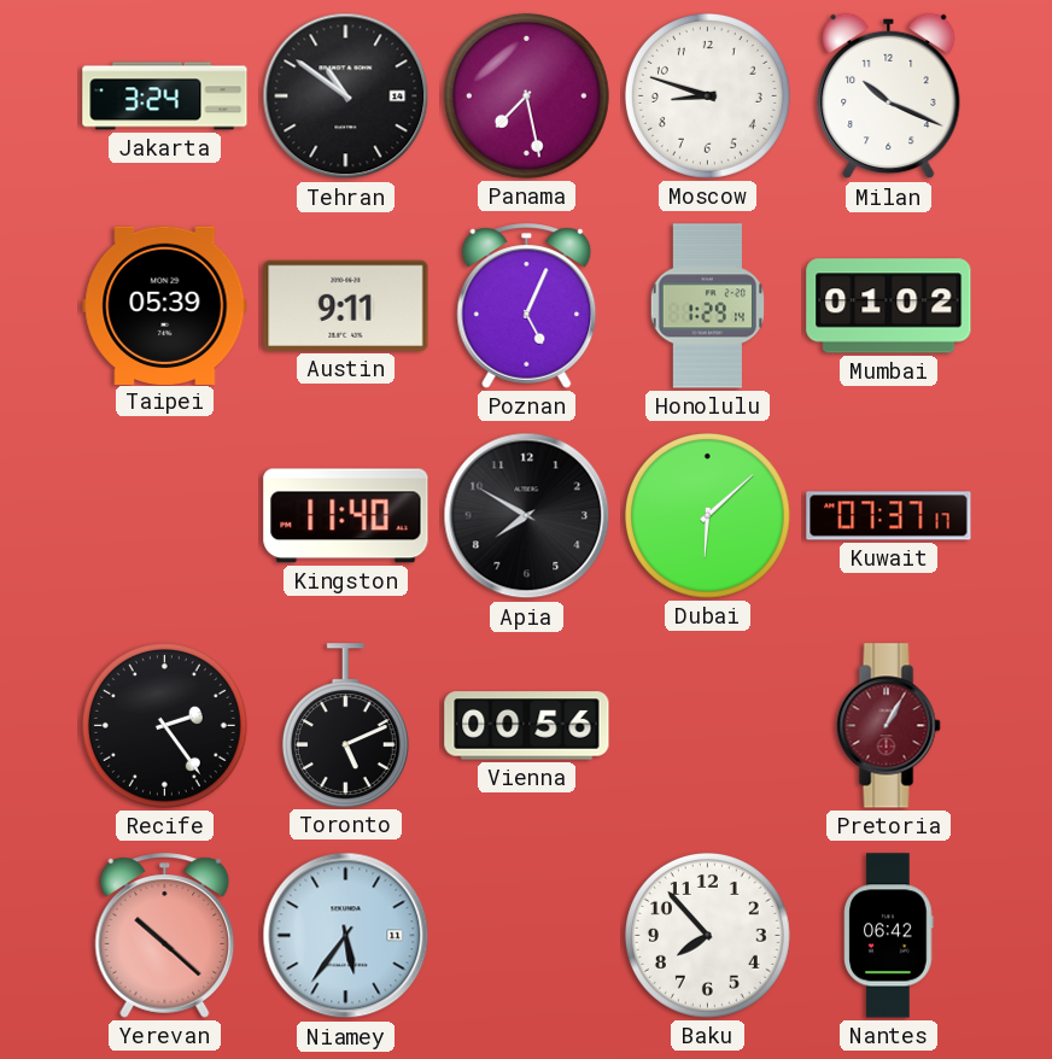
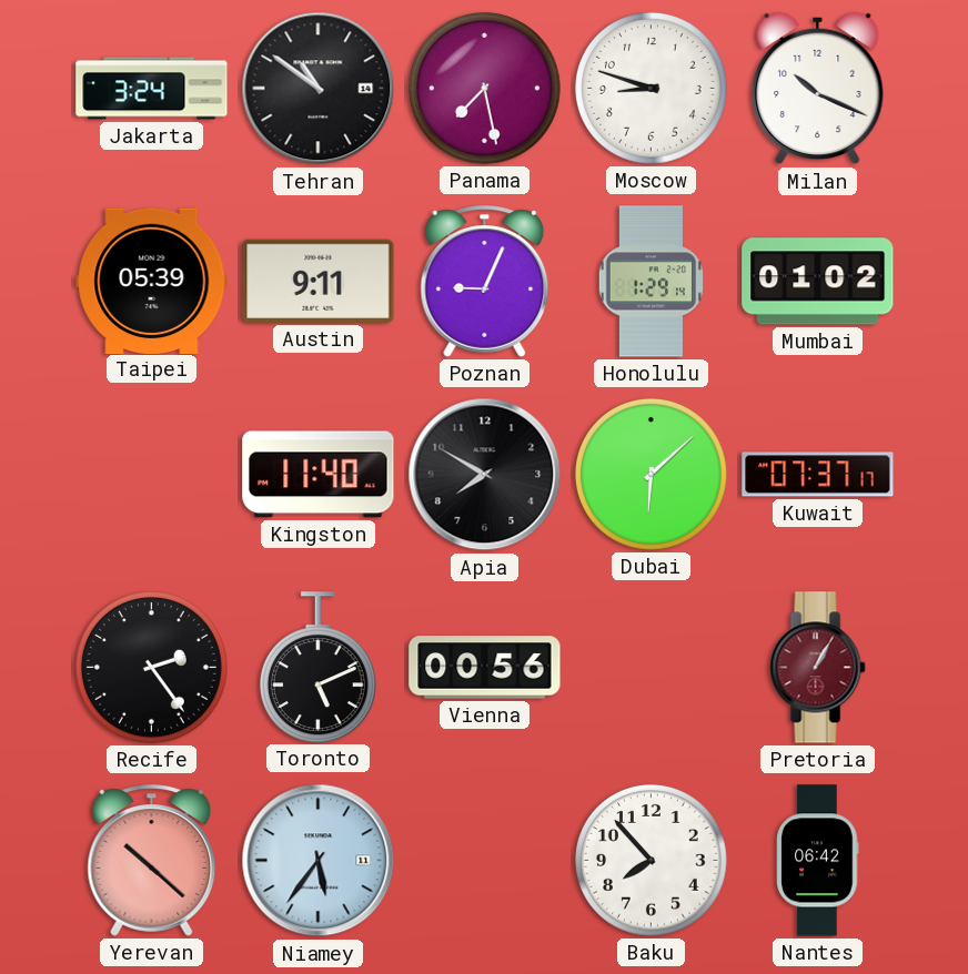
Poznan: 5:04 -> 9:04
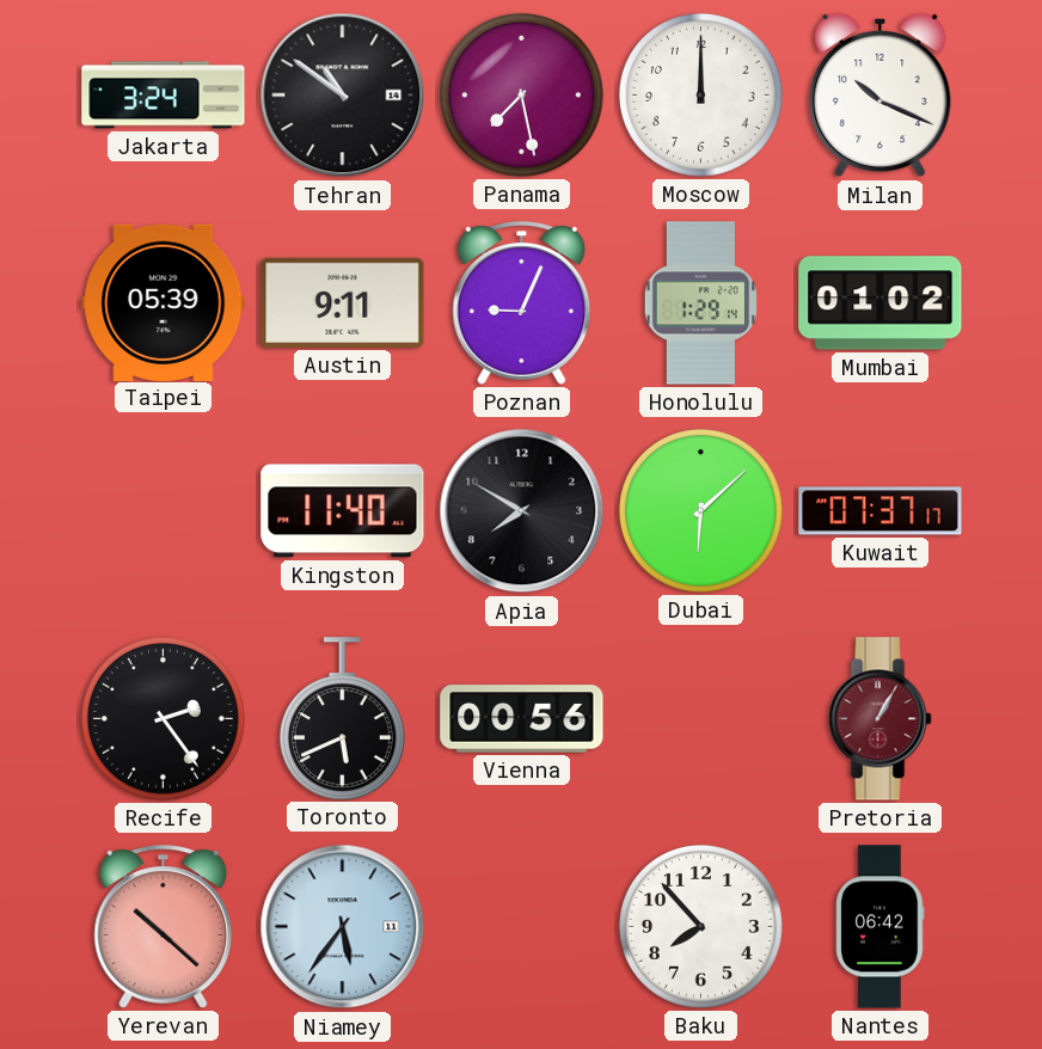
Moscow: 8:48 -> 12:00
Toronto: 5:11 -> 5:41
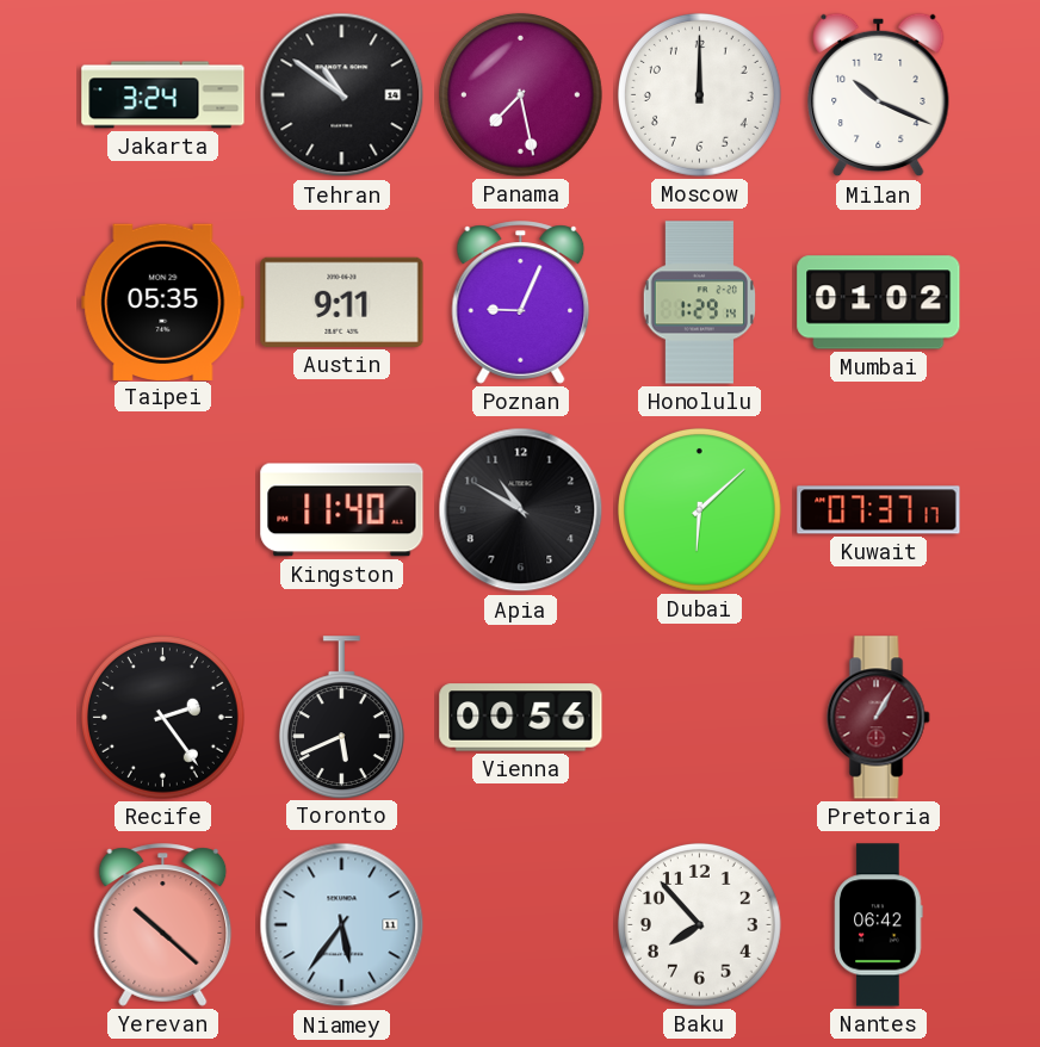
Taipei: 05:39 -> 05:35
Apia: 7:50 -> 10:50
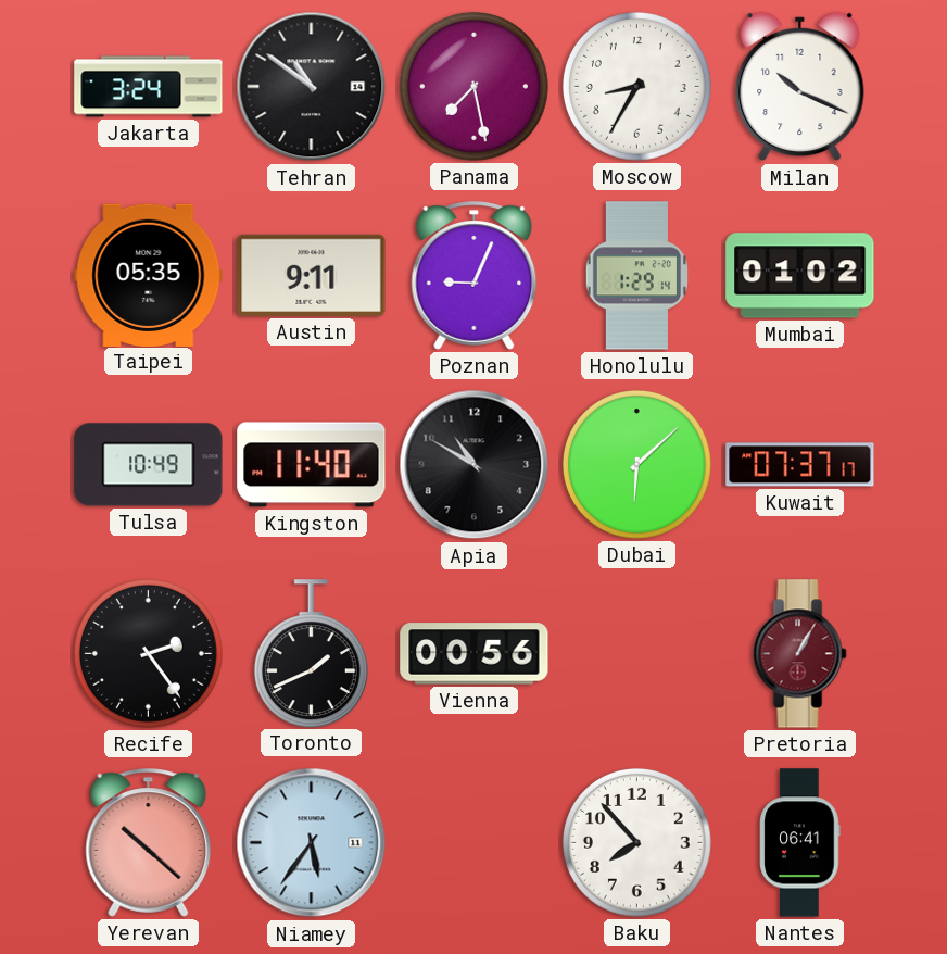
Moscow: 12:00 -> 8:35
Tulsa: none -> 10:49
Toronto: 5:41 -> 1:41
Nantes: 06:42 -> 06:41
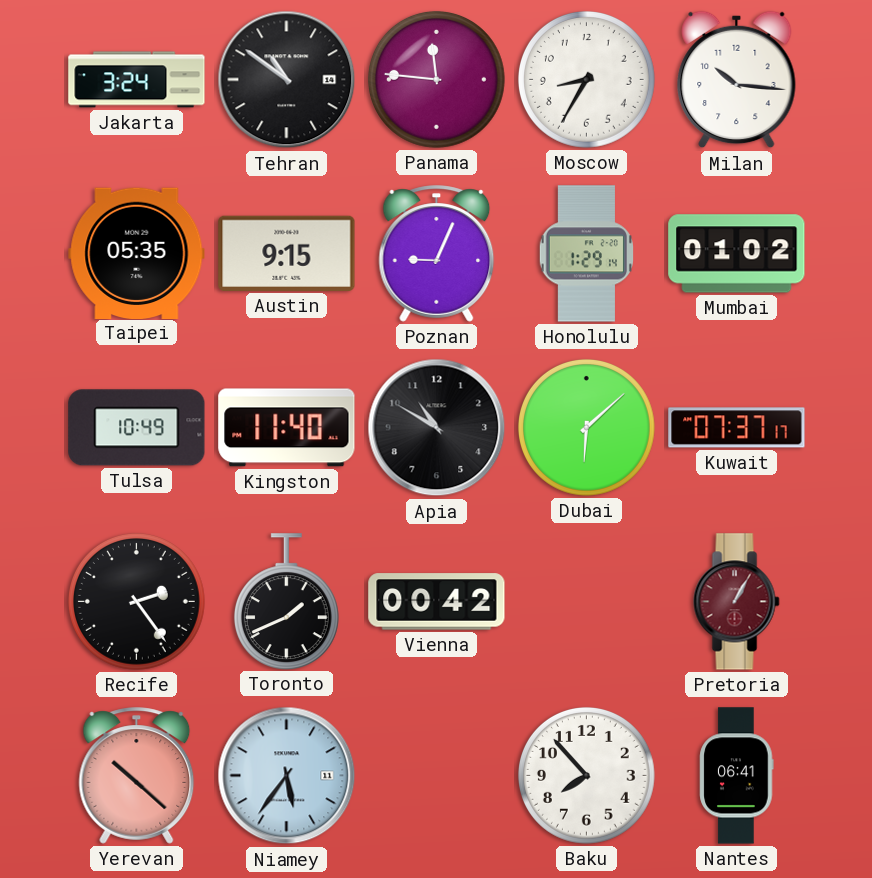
Panama: 7:28 -> 11:46
Milan: 10:19 -> 10:16
Austin: 9:11 -> 9:15
Vienna: 00:56 -> 00:42
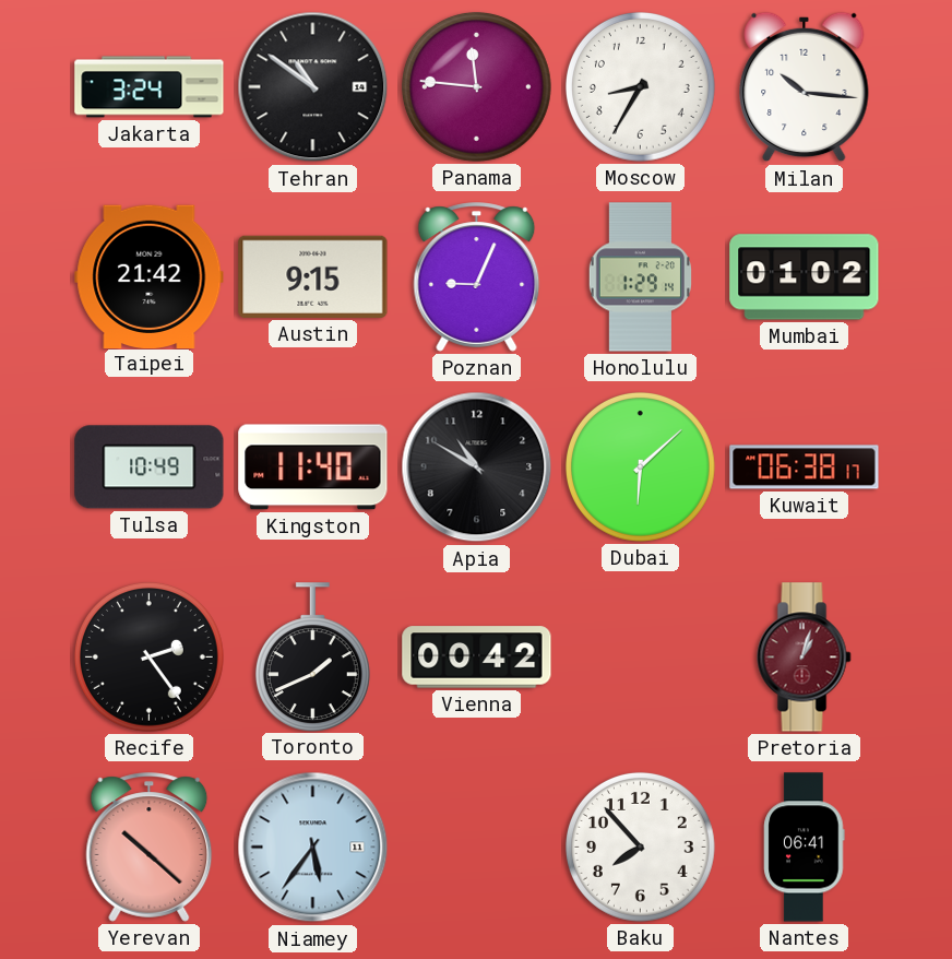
Taipei: 05:35 -> 21:42
Kuwait: 07:37 -> 06:38
Pretoria: 1:05 -> 1:03
